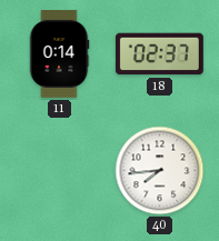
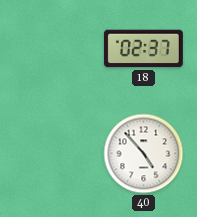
11: 0:14 -> none
40: 7:44 -> 4:53
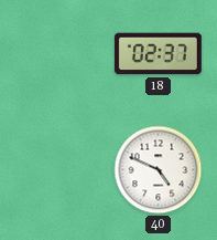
40: 4:53 -> 4:49
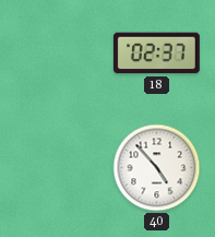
40: 4:49 -> 4:53
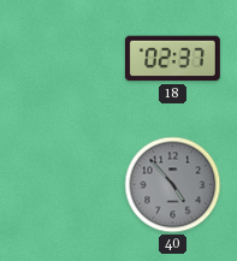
40 dial: white -> grey
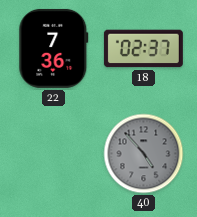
22: none -> 7:36
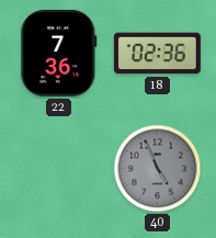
18: 02:37 -> 02:36
40: 4:53 -> 4:56
